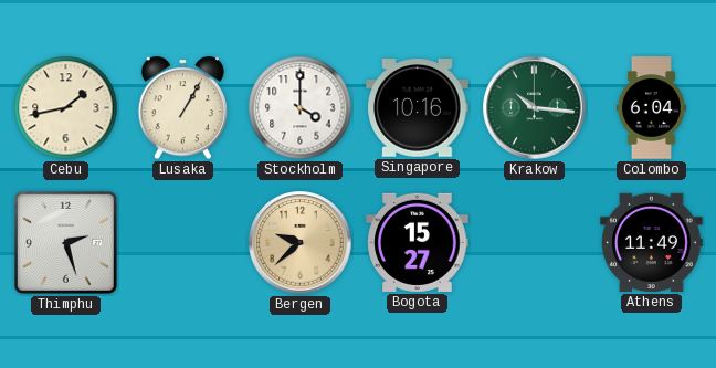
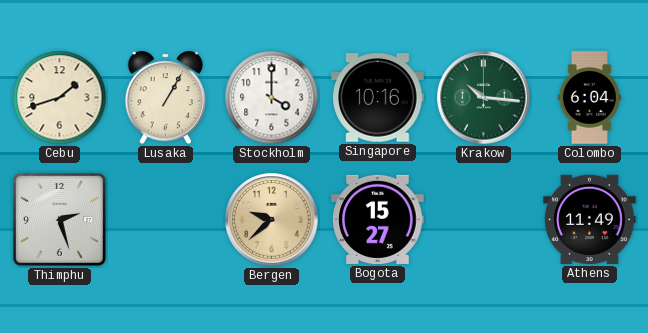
Cebu: 1:43 -> 1:42
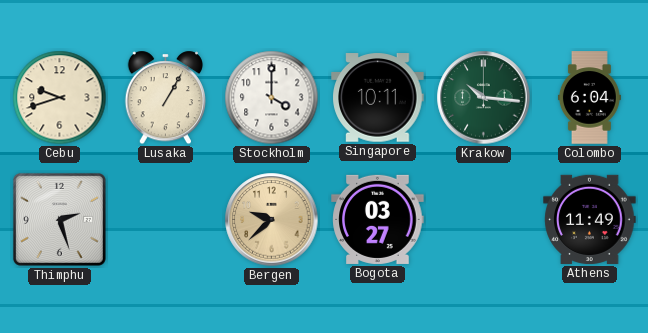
Cebu: 1:42 -> 9:42
Singapore: 10:16 -> 10:11
Bogota: 15:27 -> 03:27
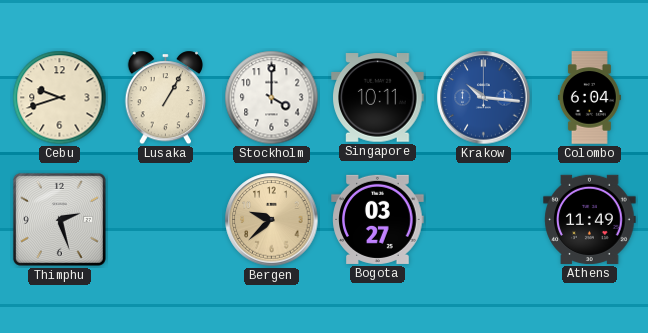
Krakow dial: green -> blue
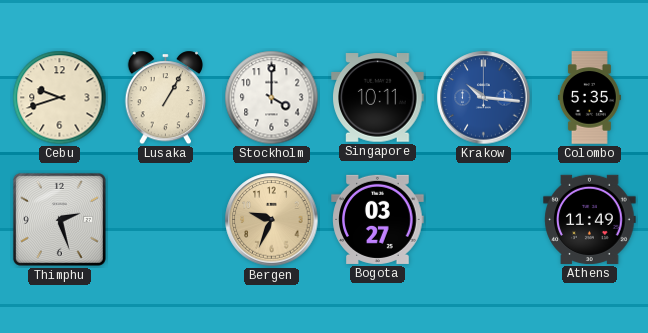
Colombo: 6:04 -> 5:35
Bergen: 9:38 -> 9:34
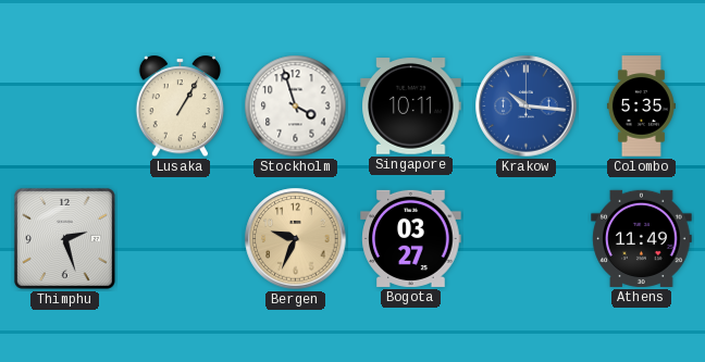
Cebu: 9:42 -> none
Stockholm: 4:00 -> 3:57
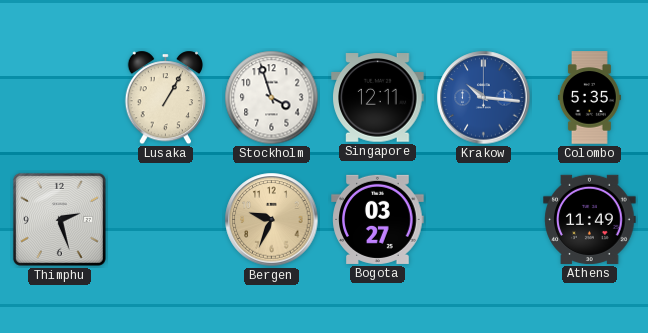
Singapore: 10:11 -> 12:11
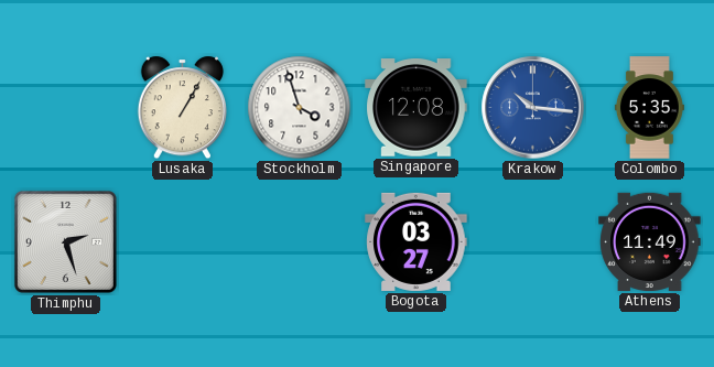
Singapore: 12:11 -> 12:08
Bergen: 9:34 -> none
